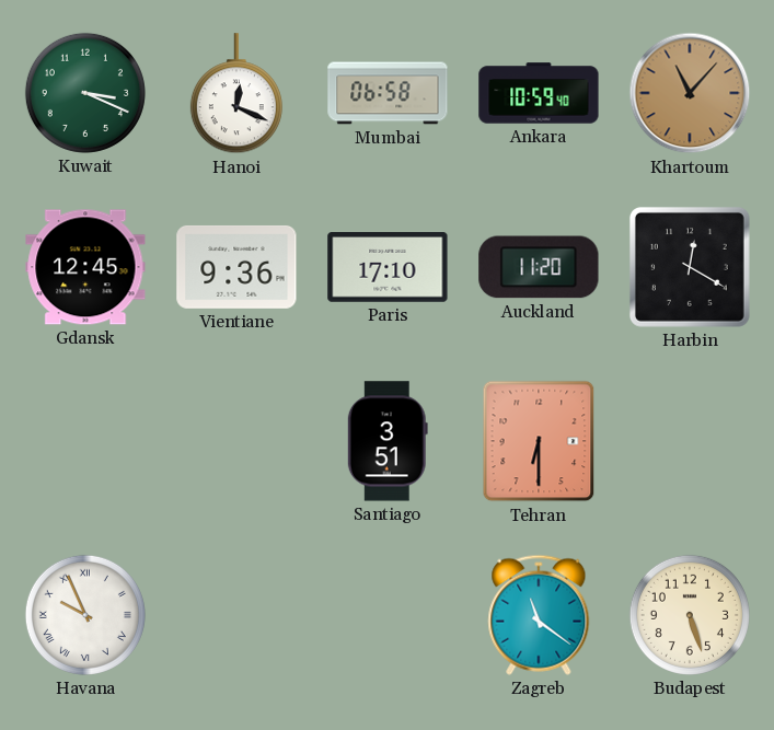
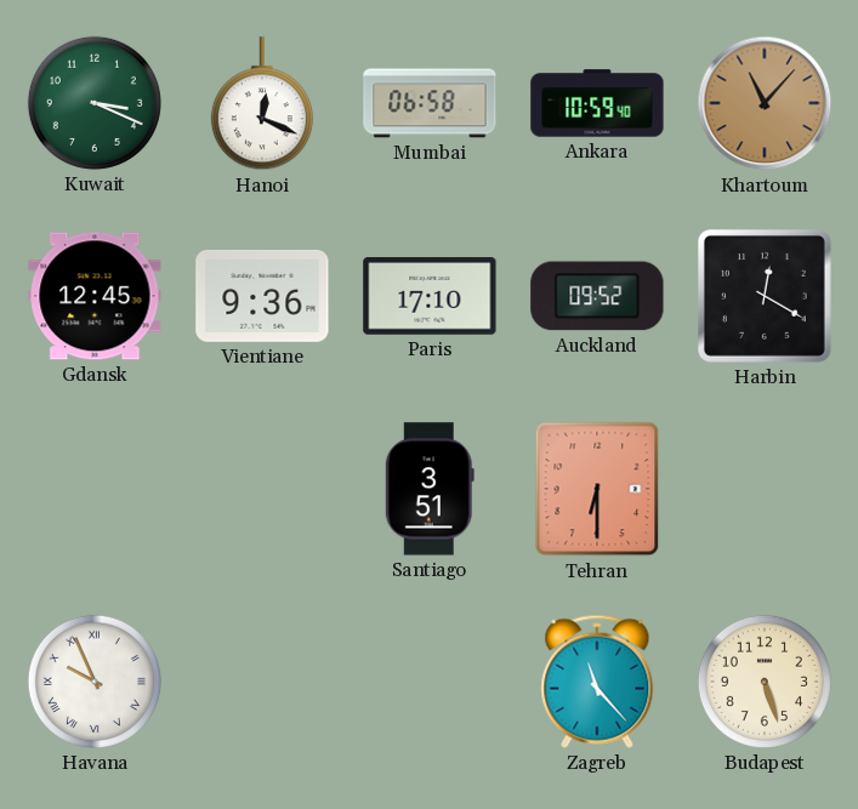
Auckland: 11:20 -> 09:52
Zagreb: 11:21 -> 11:23
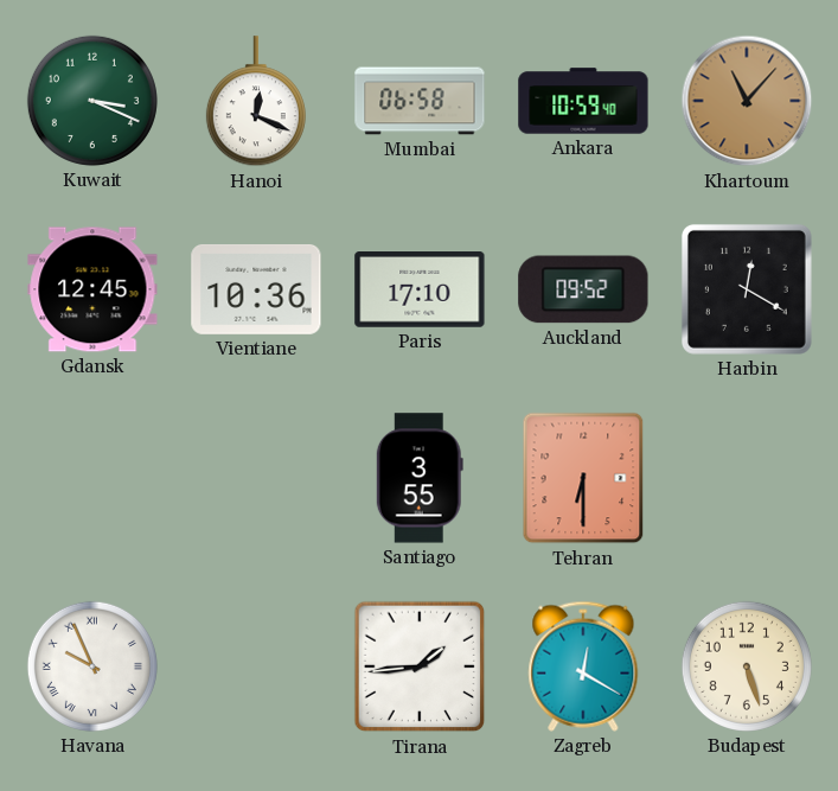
Vientiane: 9:36 -> 10:36
Santiago: 3:51 -> 3:55
Tirana: none -> 1:44
Zagreb: 11:23 -> 12:20
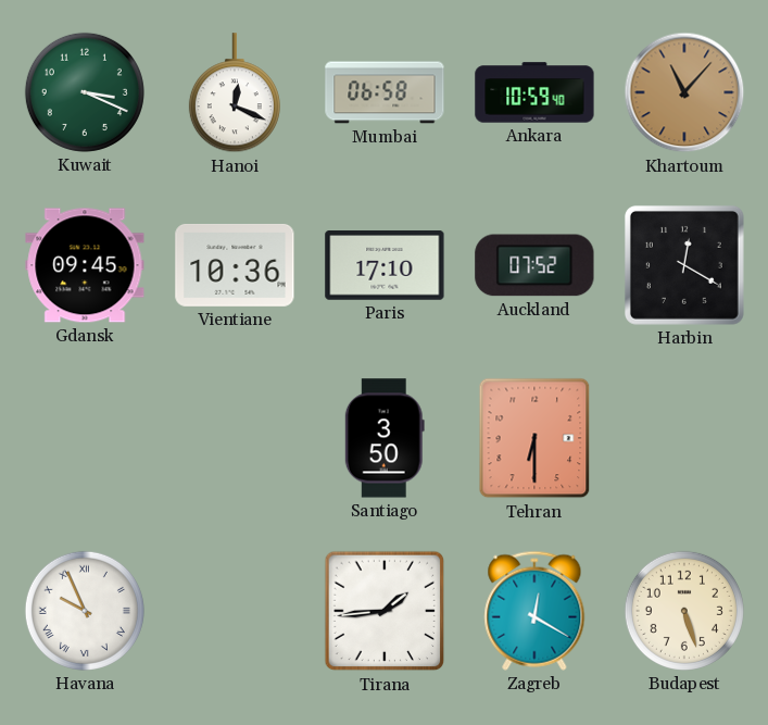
Gdansk: 12:45 -> 09:45
Auckland: 09:52 -> 07:52
Santiago: 3:55 -> 3:50
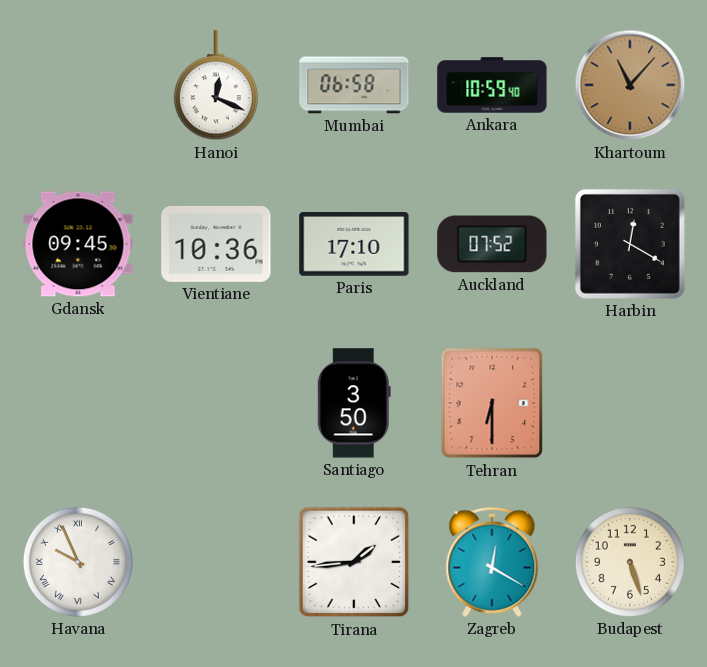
Kuwait: 3:19 -> none
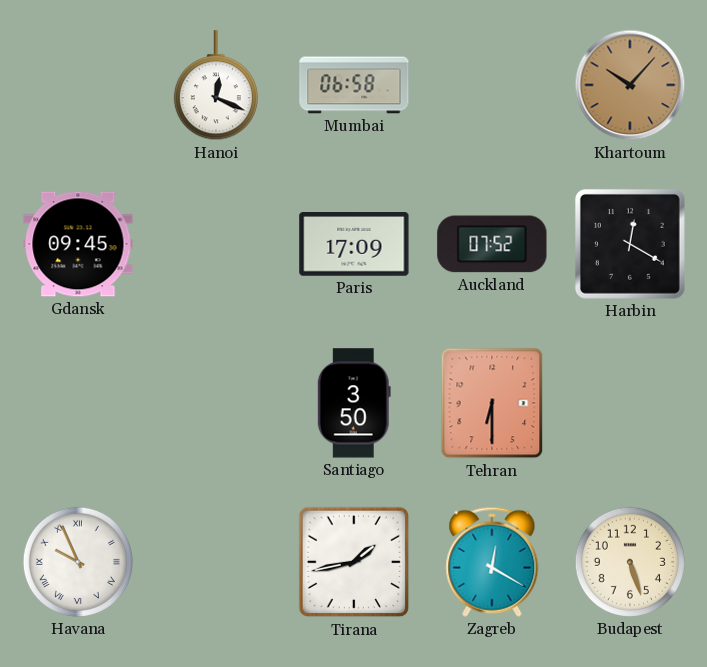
Ankara: 10:59 -> none
Khartoum: 11:07 -> 10:07
Vientiane: 10:36 -> none
Paris: 17:10 -> 17:09
Tirana: 1:44 -> 1:43
